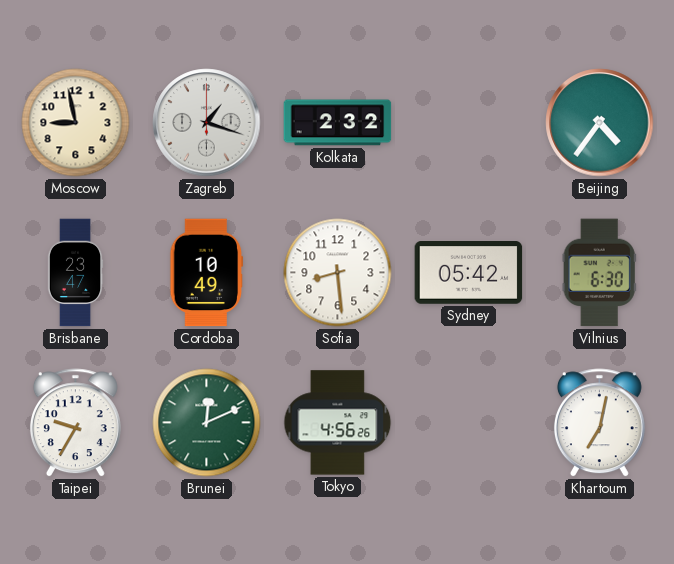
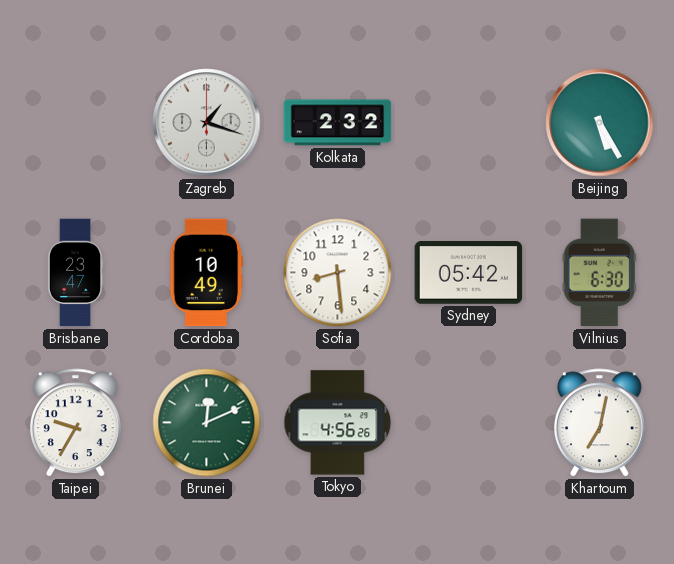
Moscow: 8:58 -> none
Beijing: 4:36 -> 5:25
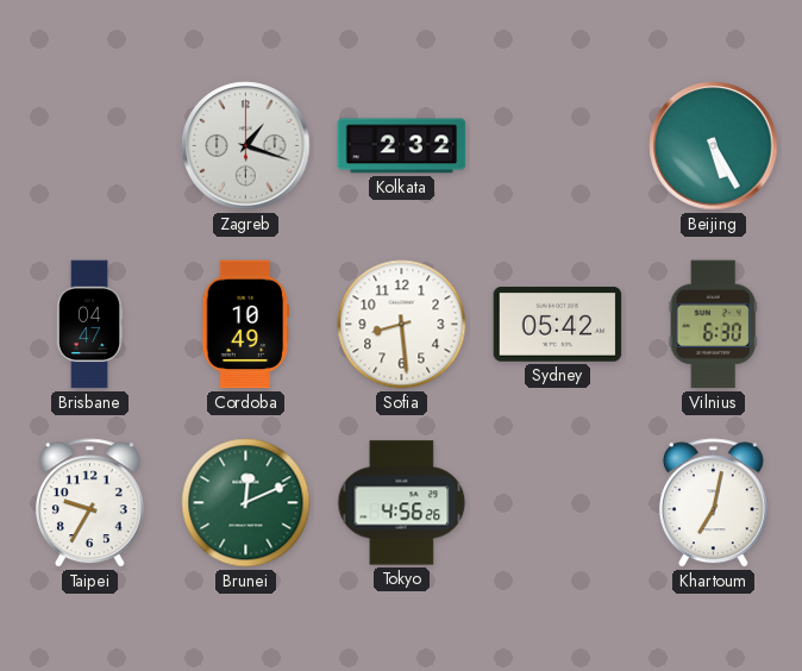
Brisbane: 23:47 -> 04:47
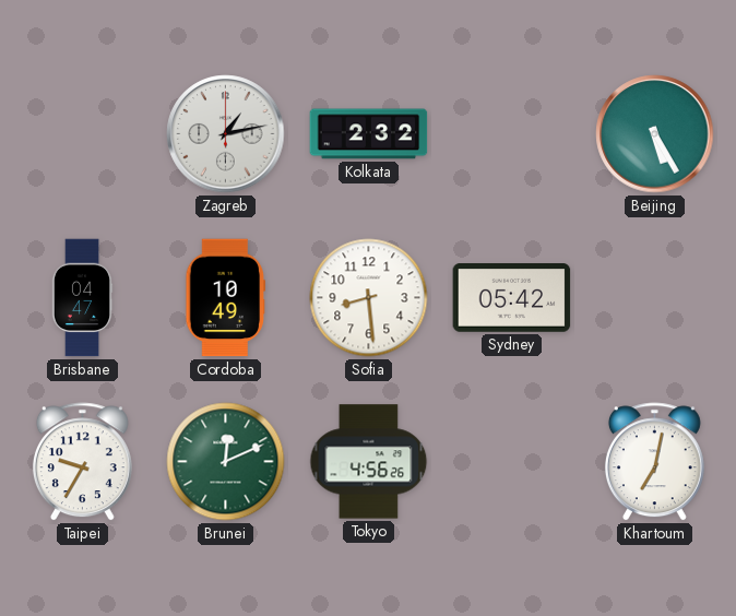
Zagreb: 1:18 -> 1:13
Vilnius: 6:30 -> none
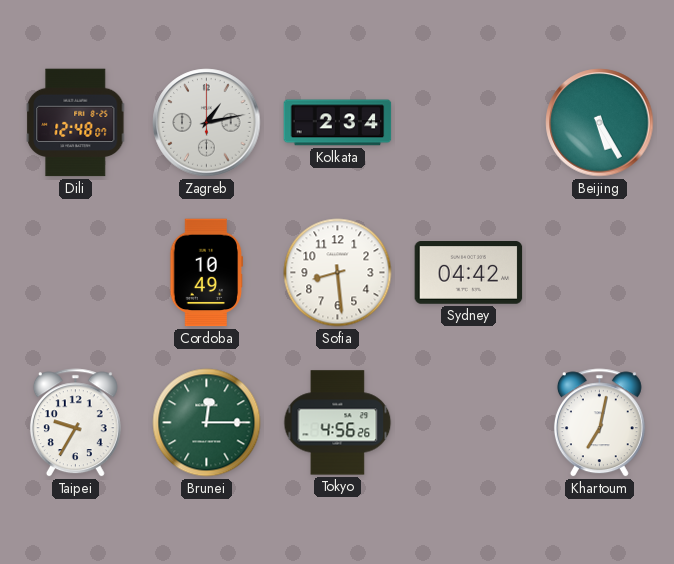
Dili: none -> 12:48
Kolkata: 2:32 -> 2:34
Brisbane: 04:47 -> none
Sydney: 05:42 -> 04:42
Brunei: 12:11 -> 12:15
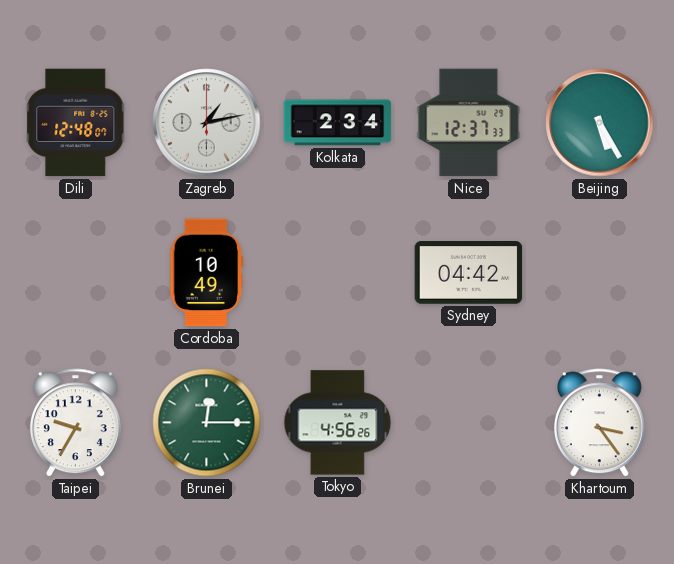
Nice: none -> 12:37
Sofia: 8:29 -> none
Khartoum: 7:02 -> 3:24
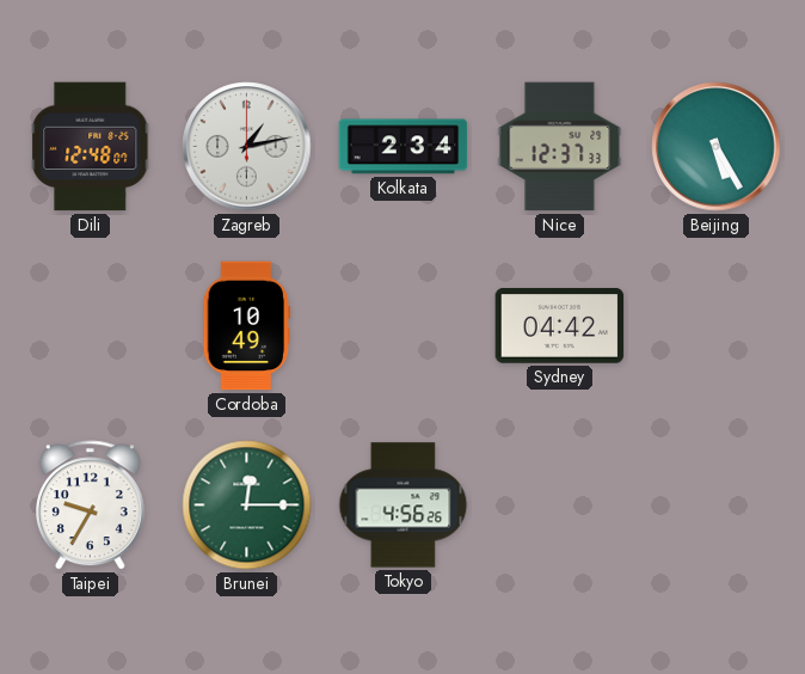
Khartoum: 3:24 -> none
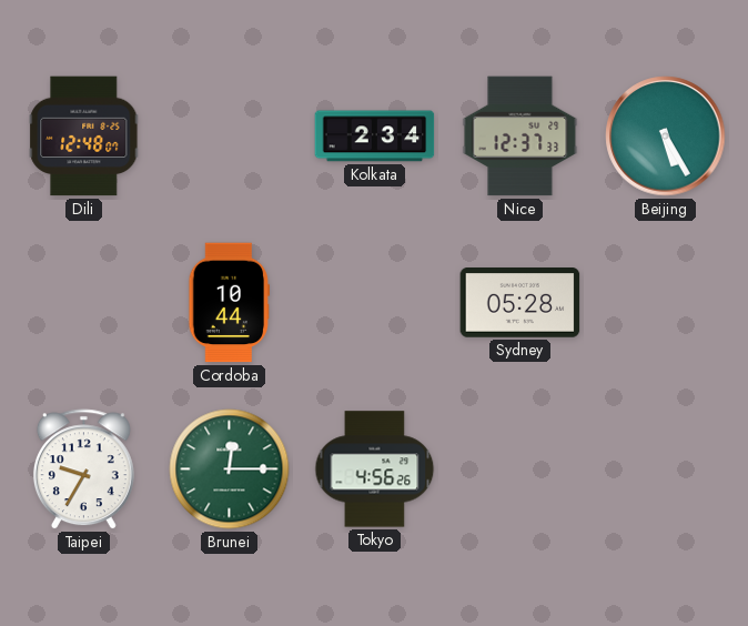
Zagreb: 1:13 -> none
Cordoba: 10:49 -> 10:44
Sydney: 04:42 -> 05:28
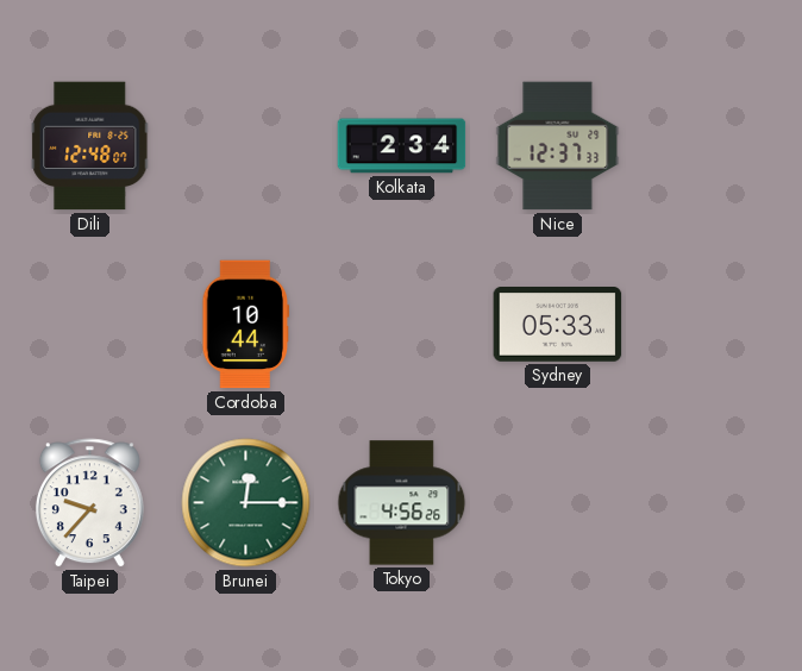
Beijing: 5:25 -> none
Sydney: 05:28 -> 05:33
Taipei: 9:35 -> 9:37
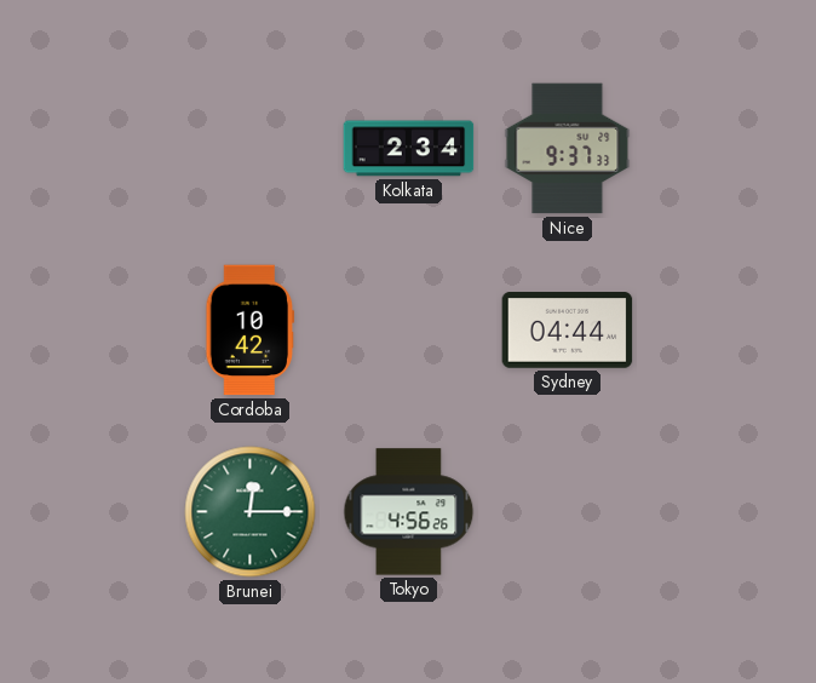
Dili: 12:48 -> none
Nice: 12:37 -> 9:37
Cordoba: 10:44 -> 10:42
Sydney: 05:33 -> 04:44
Taipei: 9:37 -> none
